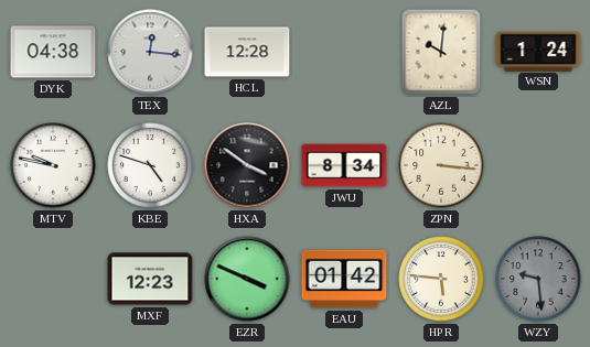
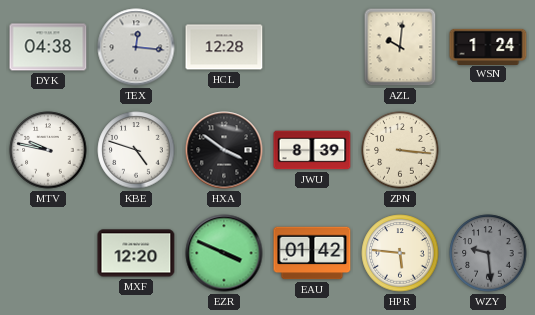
JWU: 8:34 -> 8:39
MXF: 12:23 -> 12:20
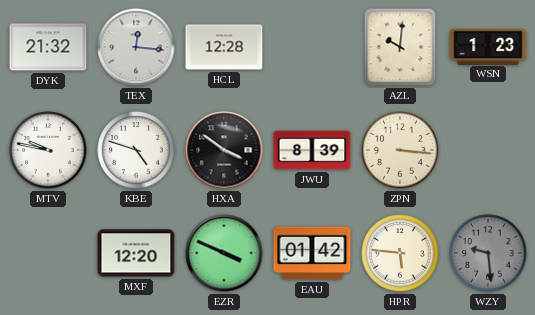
DYK: 04:38 -> 21:32
WSN: 1:24 -> 1:23
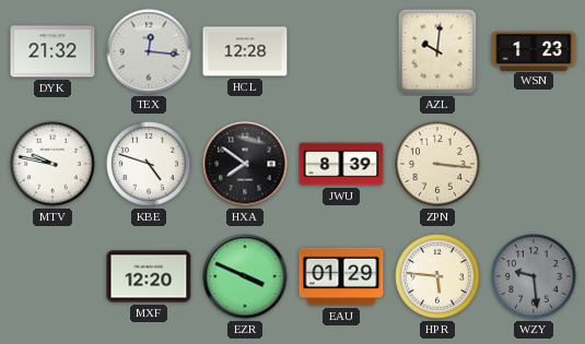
HXA: 3:51 -> 7:51
EAU: 01:42 -> 01:29
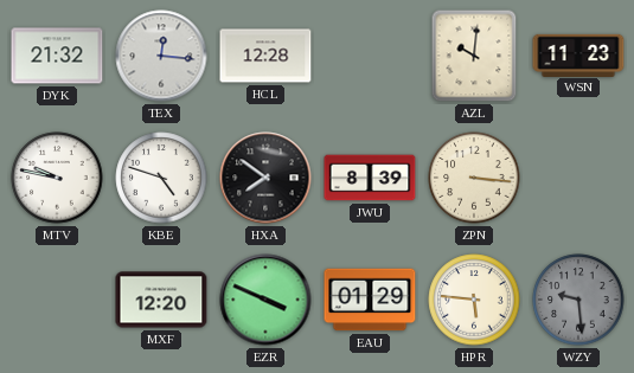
WSN: 1:23 -> 11:23
